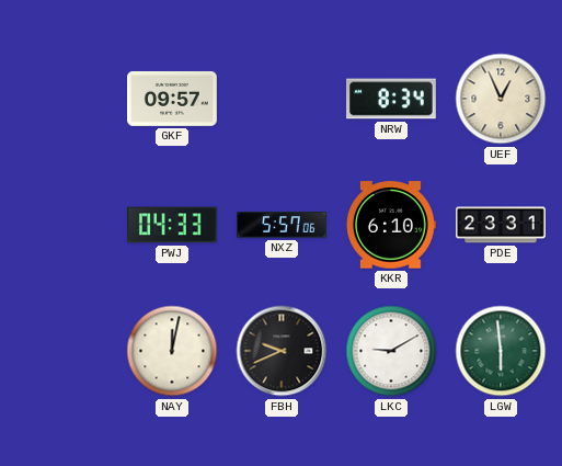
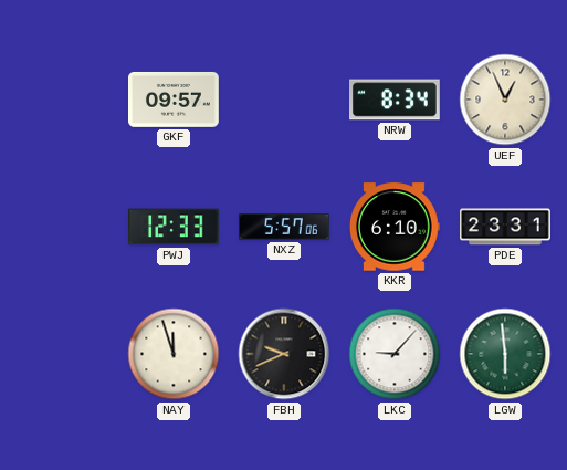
PWJ: 04:33 -> 12:33
NAY: 12:02 -> 11:57
LKC: 9:10 -> 9:07
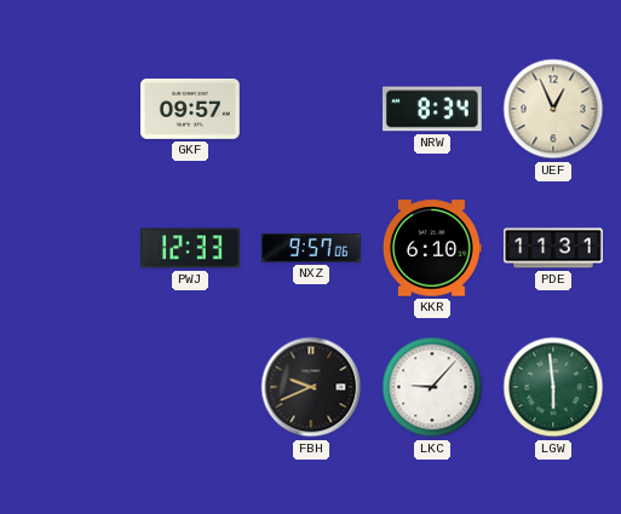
NXZ: 5:57 -> 9:57
PDE: 23:31 -> 11:31
NAY: 11:57 -> none
